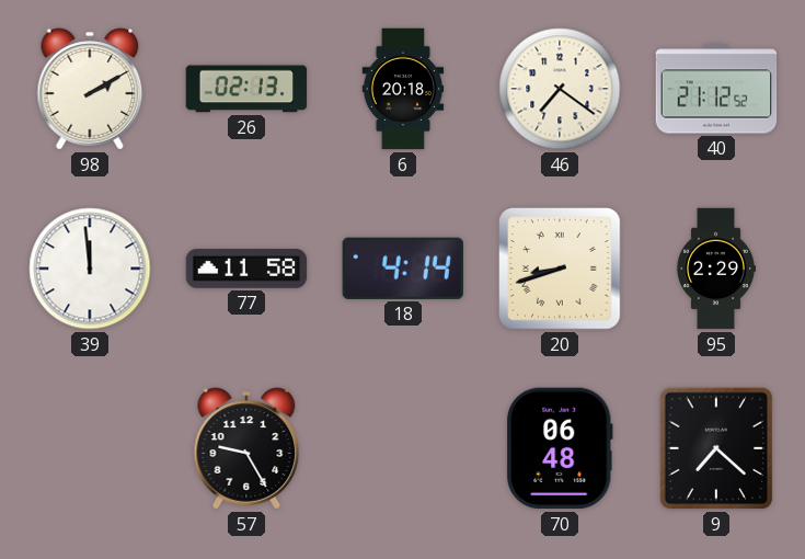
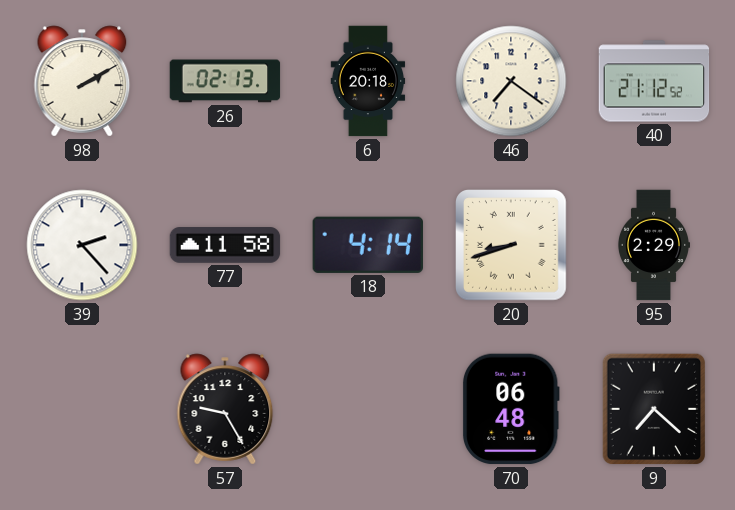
39: 11:59 -> 2:23
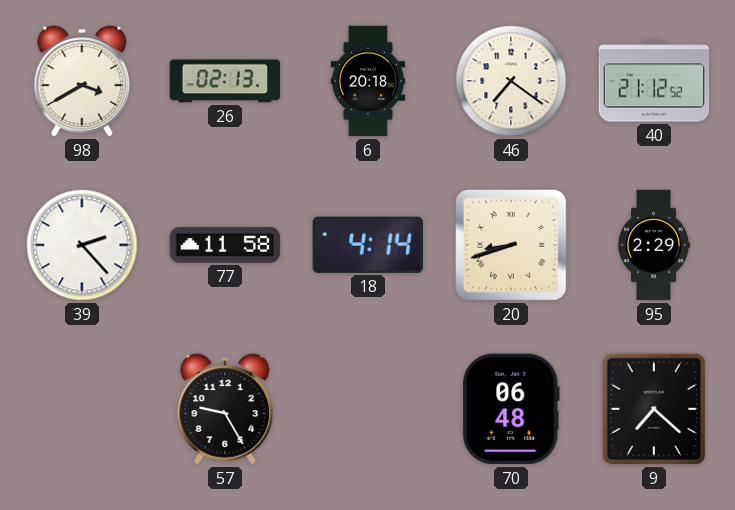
98: 2:10 -> 3:40
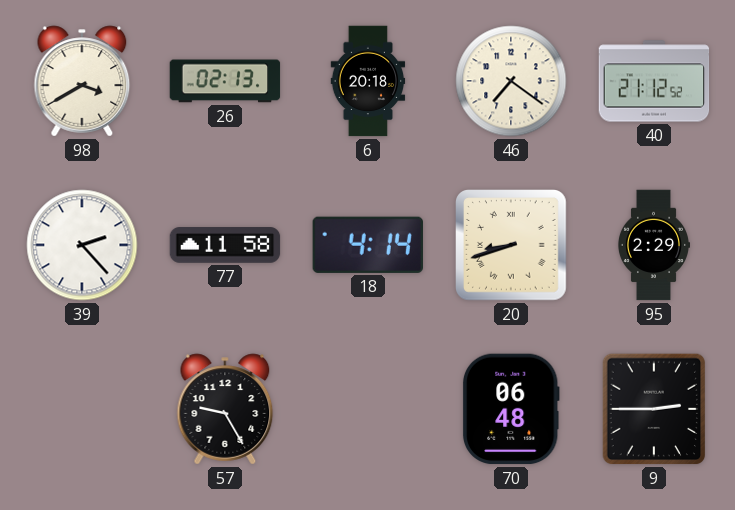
9: 7:22 -> 2:45
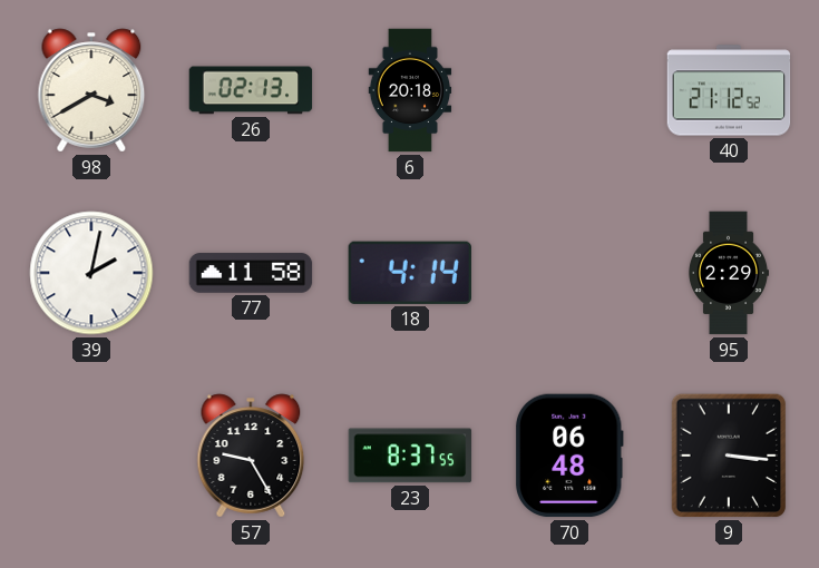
46: 7:21 -> none
39: 2:23 -> 2:02
20: 8:42 -> none
23: none -> 8:37
9: 2:45 -> 3:16
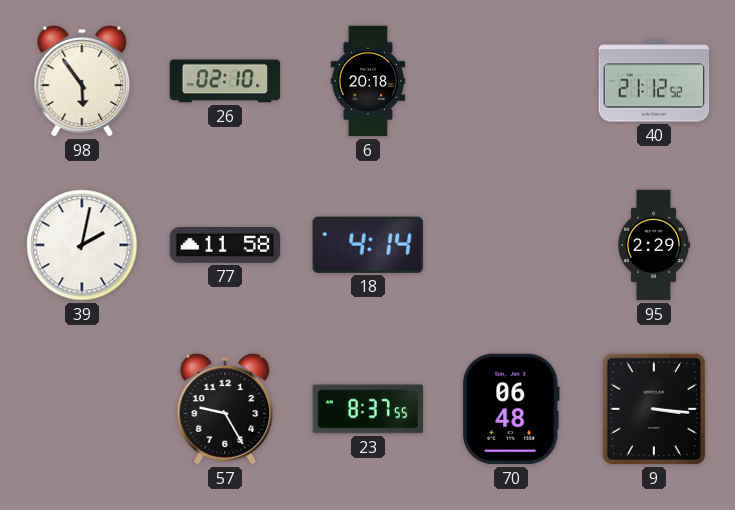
98: 3:40 -> 5:54
26: 02:13 -> 02:10
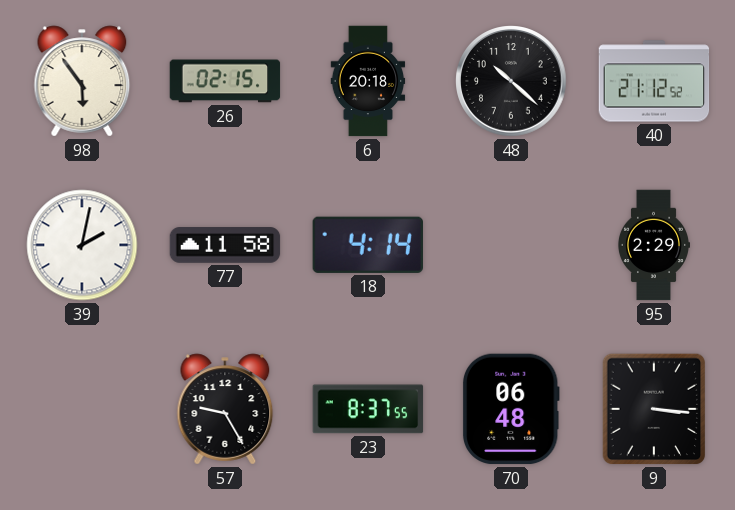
26: 02:10 -> 02:15
48: none -> 10:22
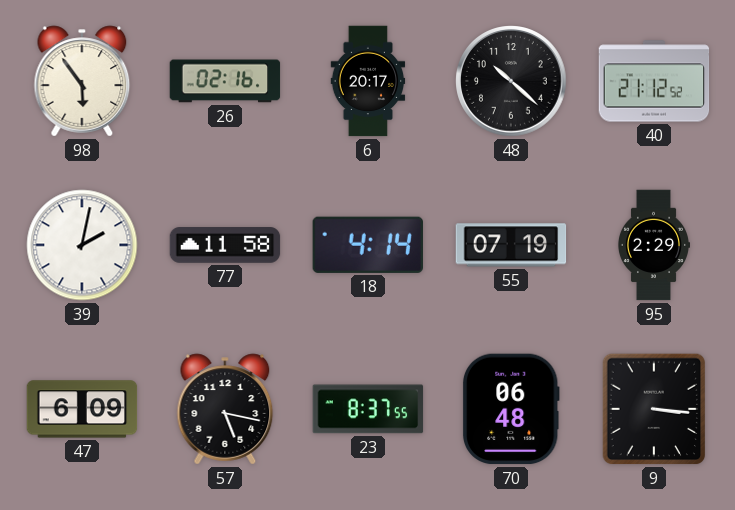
26: 02:15 -> 02:16
6: 20:18 -> 20:17
55: none -> 07:19
47: none -> 6:09
57: 9:25 -> 5:17
